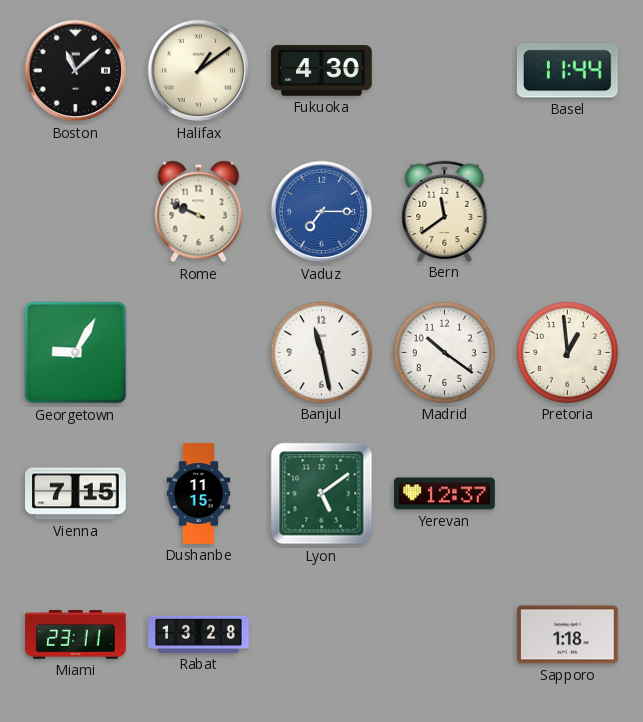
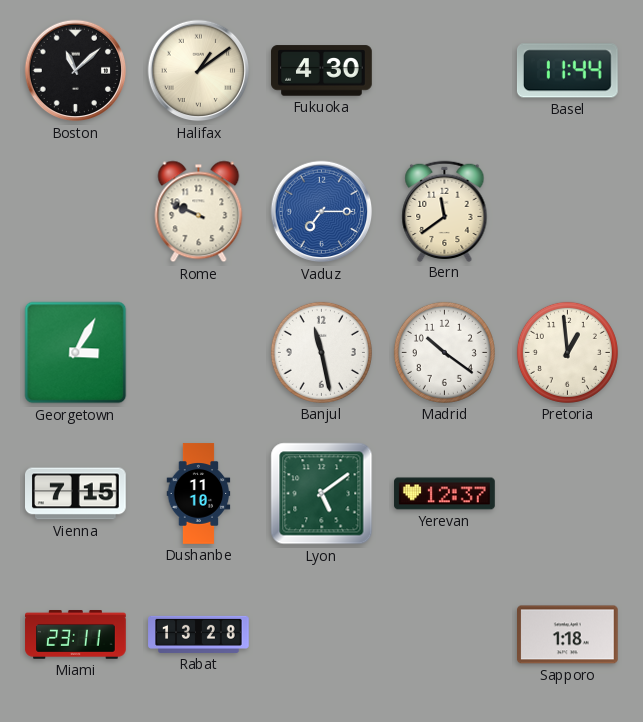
Georgetown: 9:05 -> 3:05
Dushanbe: 11:15 -> 11:10
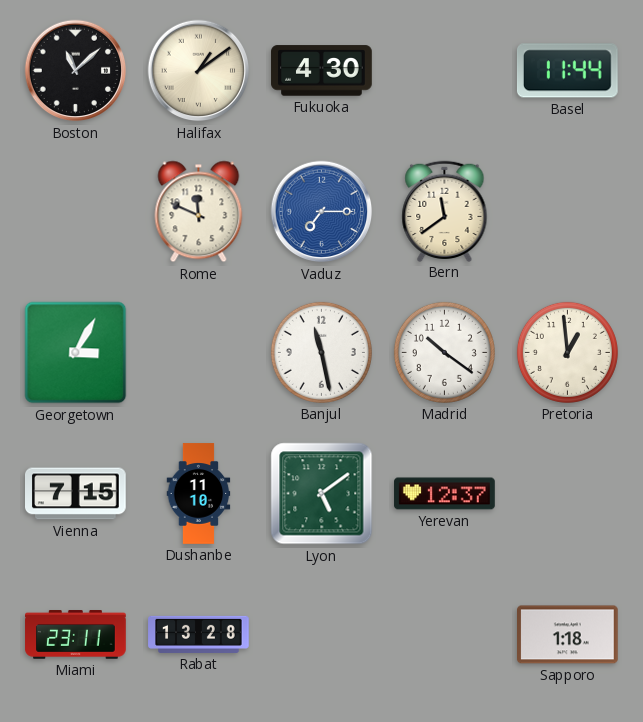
Rome: 9:49 -> 11:49
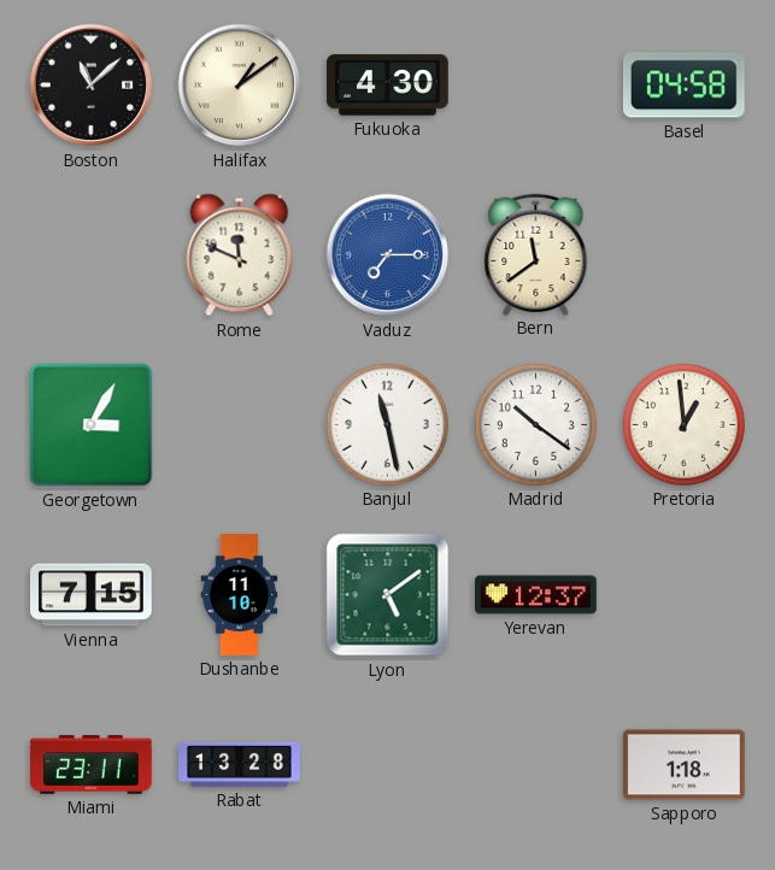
Basel: 11:44 -> 04:58
